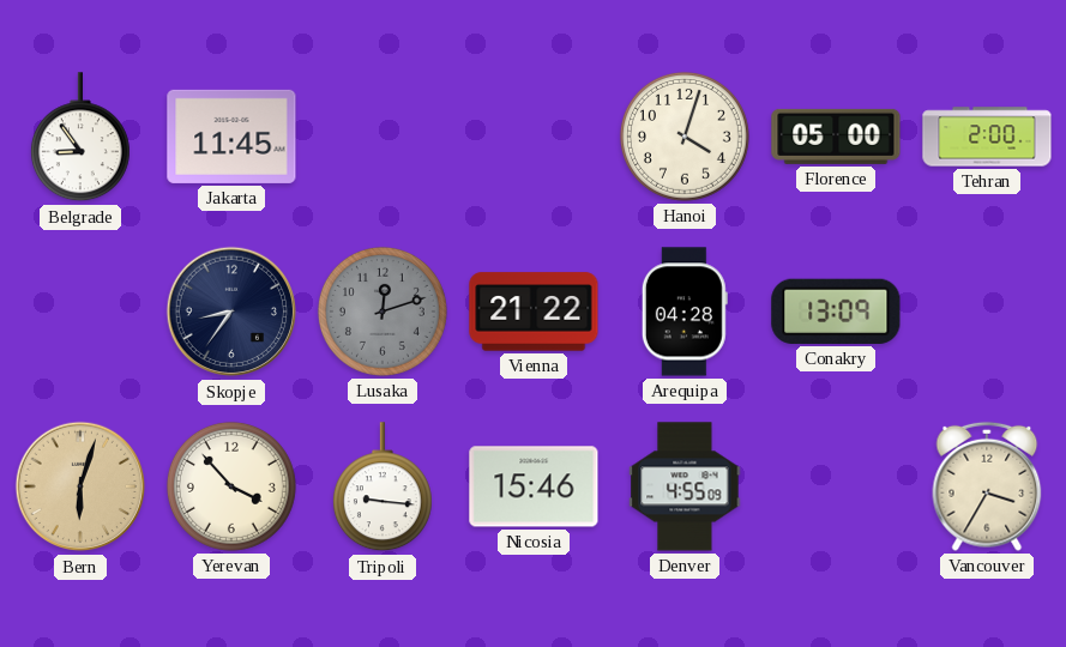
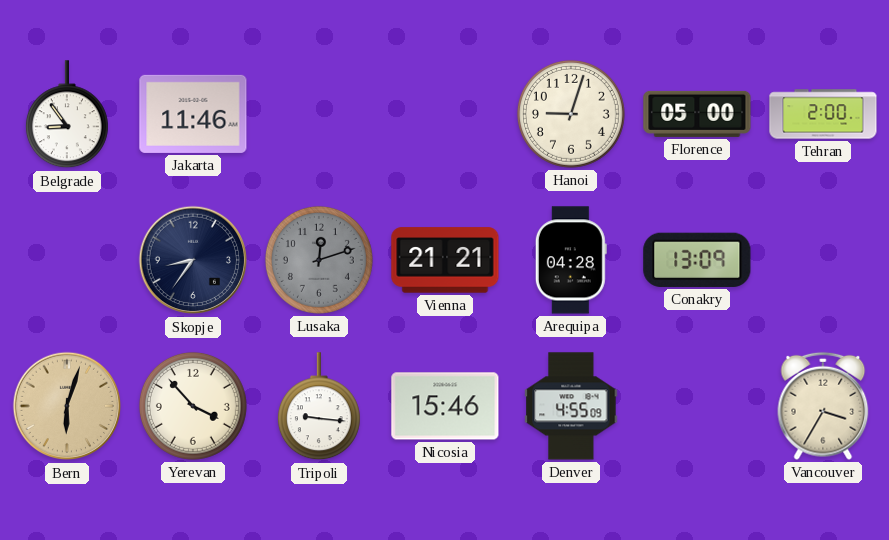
Jakarta: 11:45 -> 11:46
Hanoi: 4:03 -> 9:03
Vienna: 21:22 -> 21:21
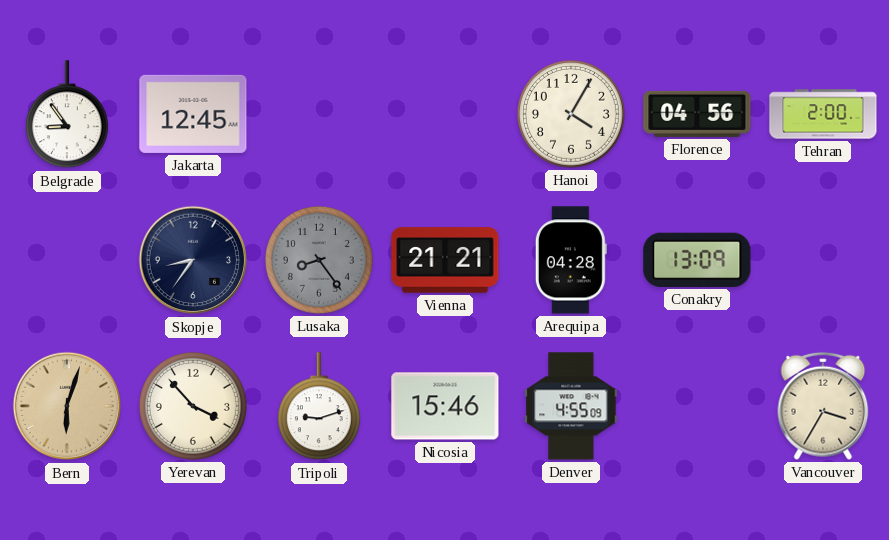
Jakarta: 11:46 -> 12:45
Hanoi: 9:03 -> 4:05
Florence: 05:00 -> 04:56
Lusaka: 12:12 -> 8:24
Tripoli: 9:16 -> 9:12
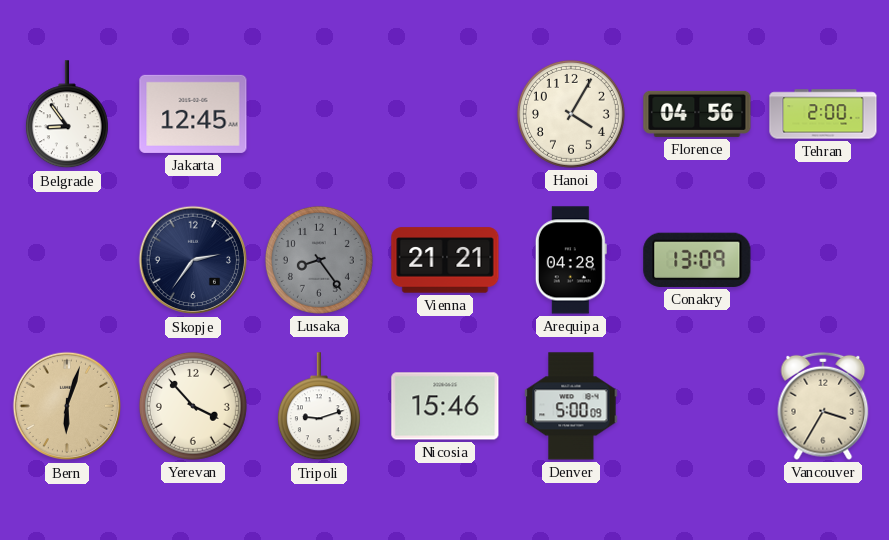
Skopje: 8:36 -> 2:36
Denver: 4:55 -> 5:00
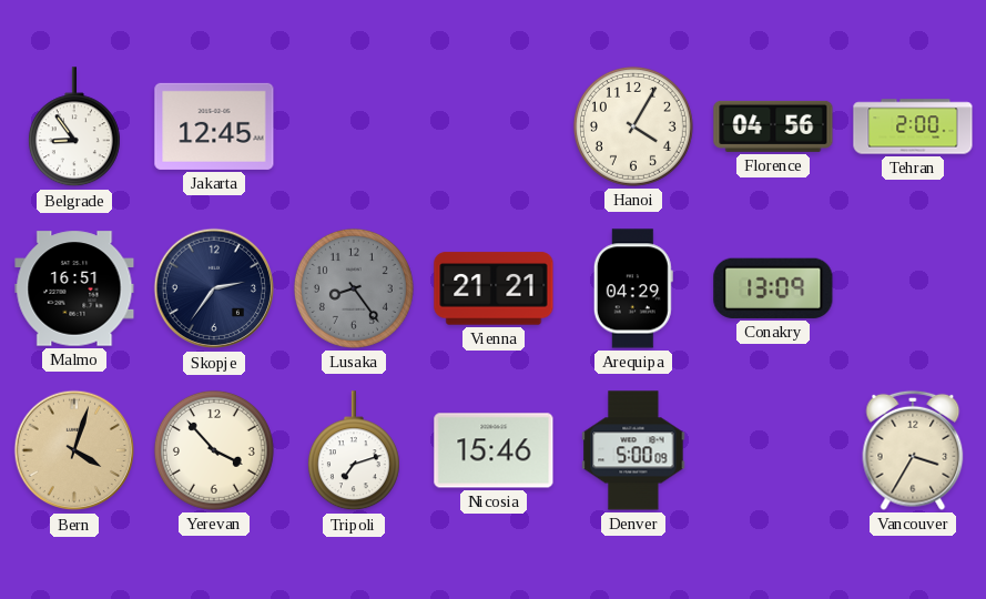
Malmo: none -> 16:51
Arequipa: 04:28 -> 04:29
Bern: 6:03 -> 4:03
Tripoli: 9:12 -> 7:12
